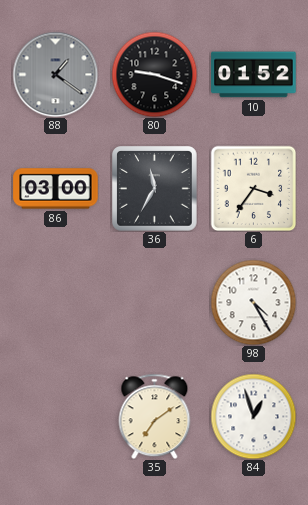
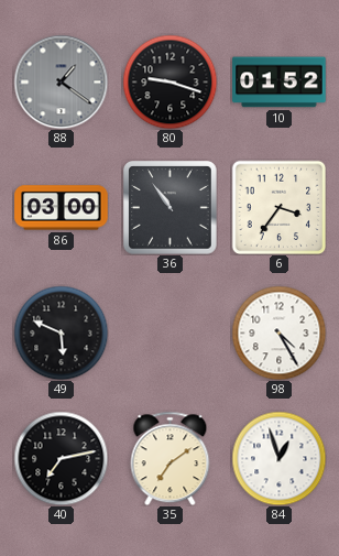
36: 11:35 -> 10:54
49: none -> 5:49
40: none -> 7:13
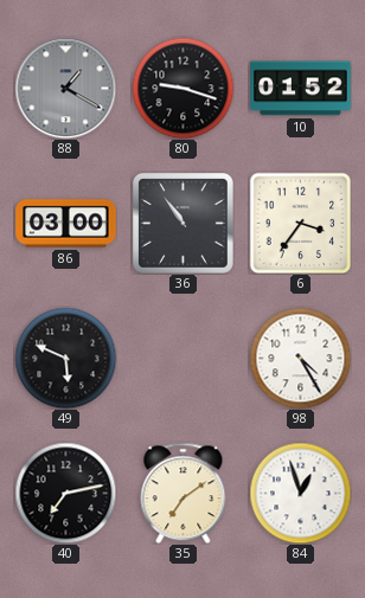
88: 1:21 -> 1:20
